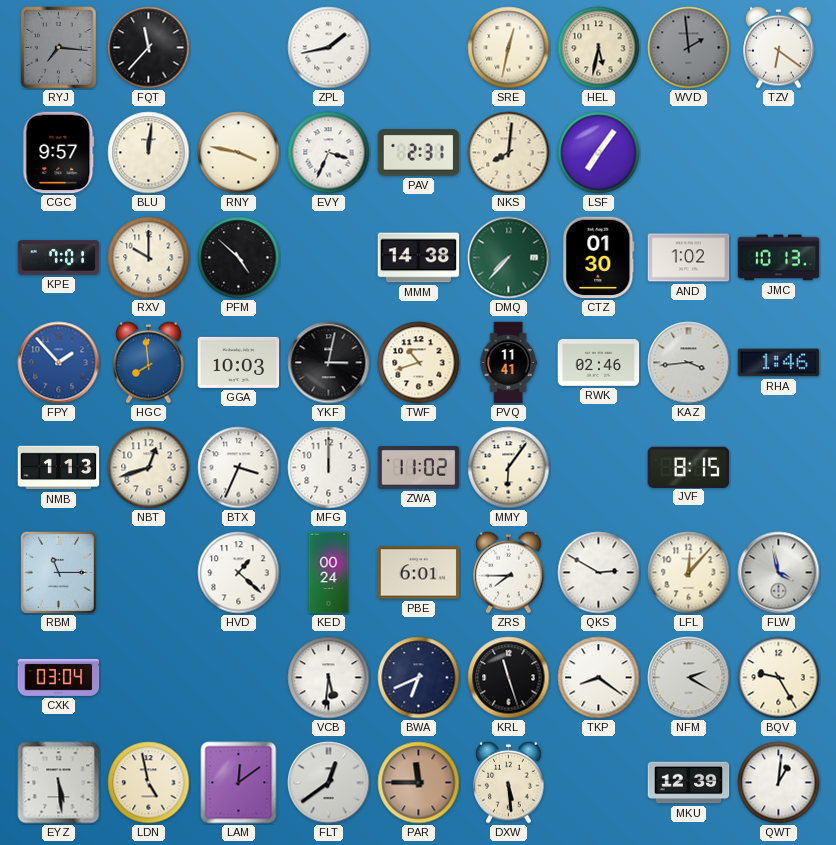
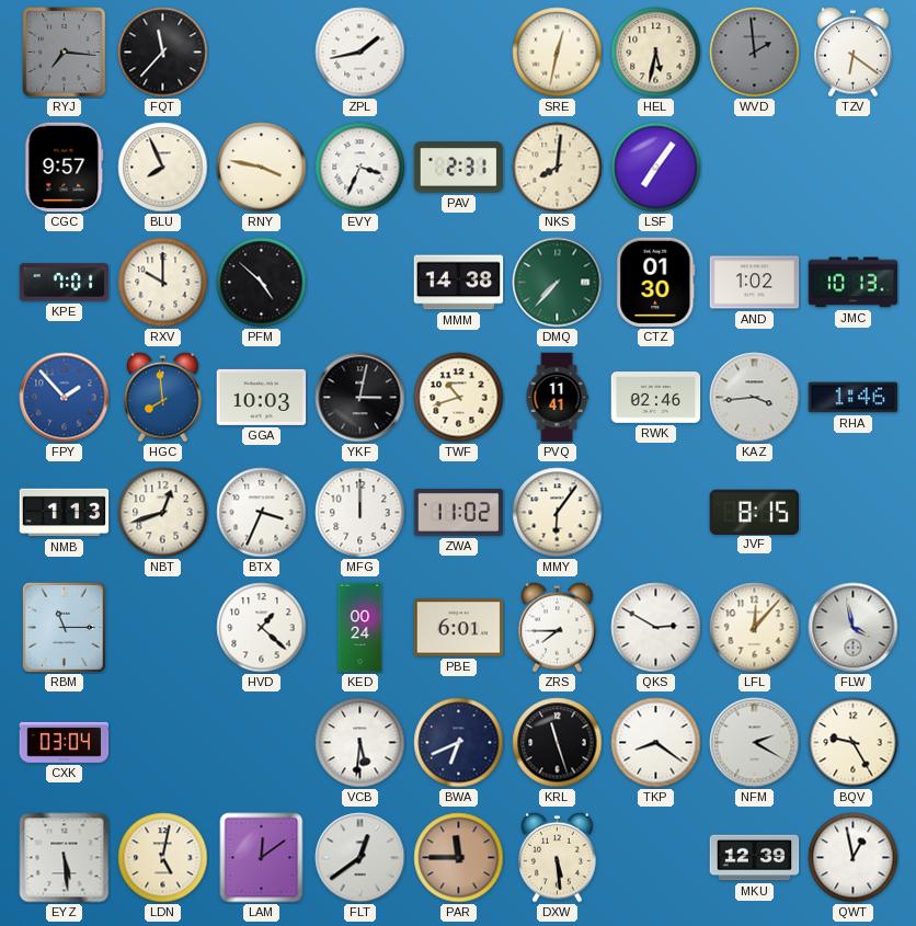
BLU: 12:01 -> 7:56
LDN: 4:58 -> 5:02
QWT: 1:01 -> 12:58
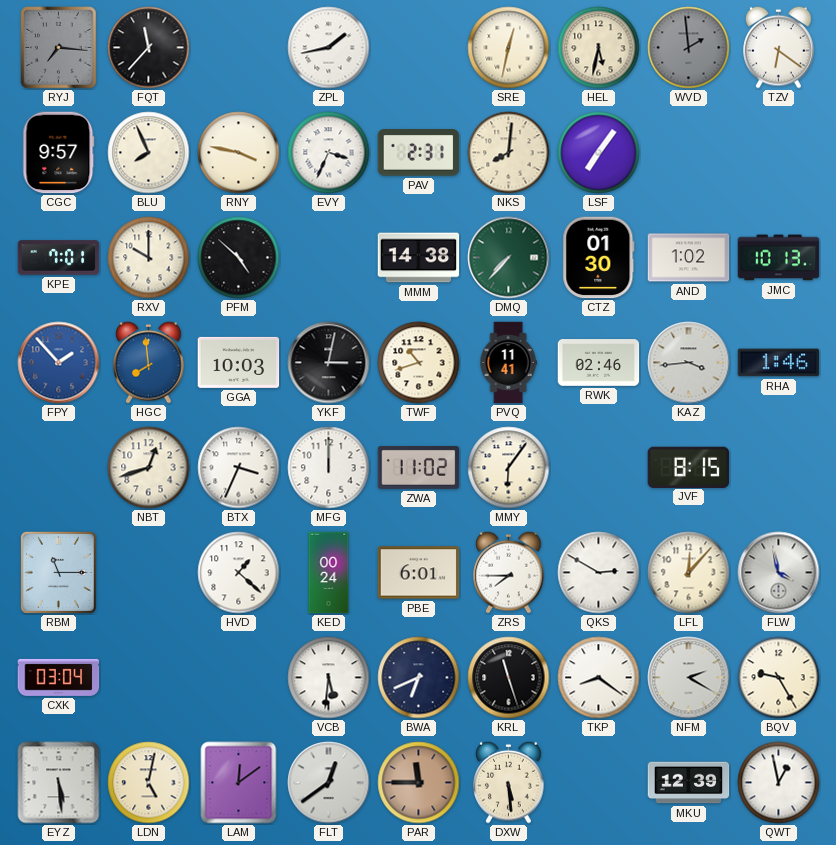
NMB: 1:13 -> none
